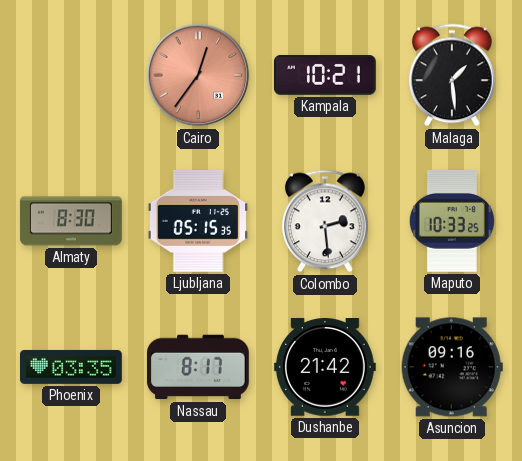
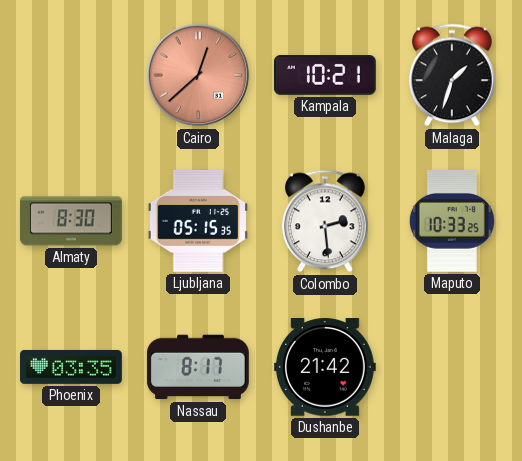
Cairo: 12:36 -> 12:38
Malaga: 1:29 -> 1:33
Asuncion: 09:16 -> none
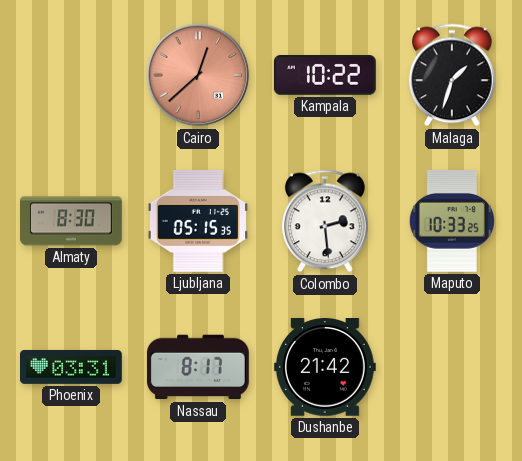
Kampala: 10:21 -> 10:22
Phoenix: 03:35 -> 03:31
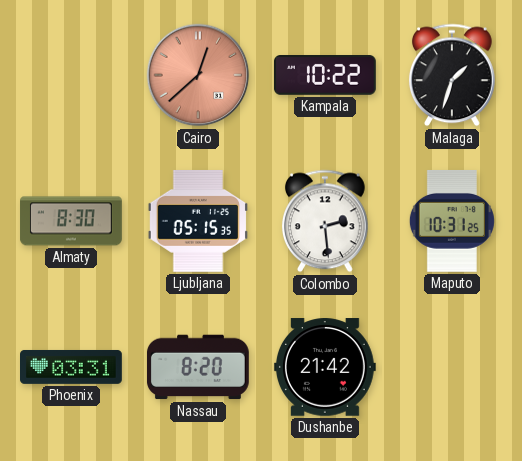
Maputo: 10:33 -> 10:31
Nassau: 8:17 -> 8:20
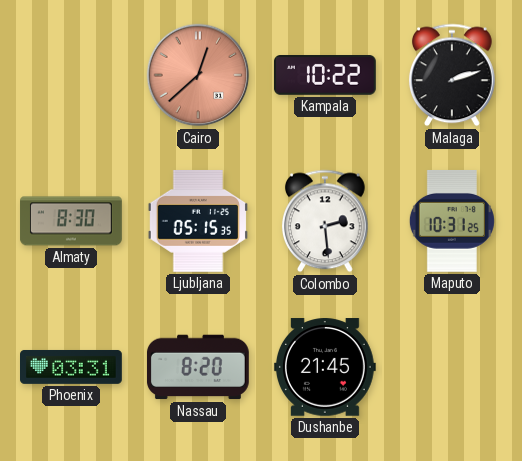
Malaga: 1:33 -> 2:12
Dushanbe: 21:42 -> 21:45
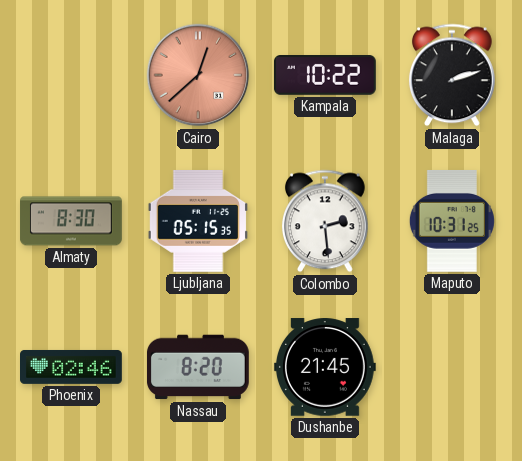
Phoenix: 03:31 -> 02:46
